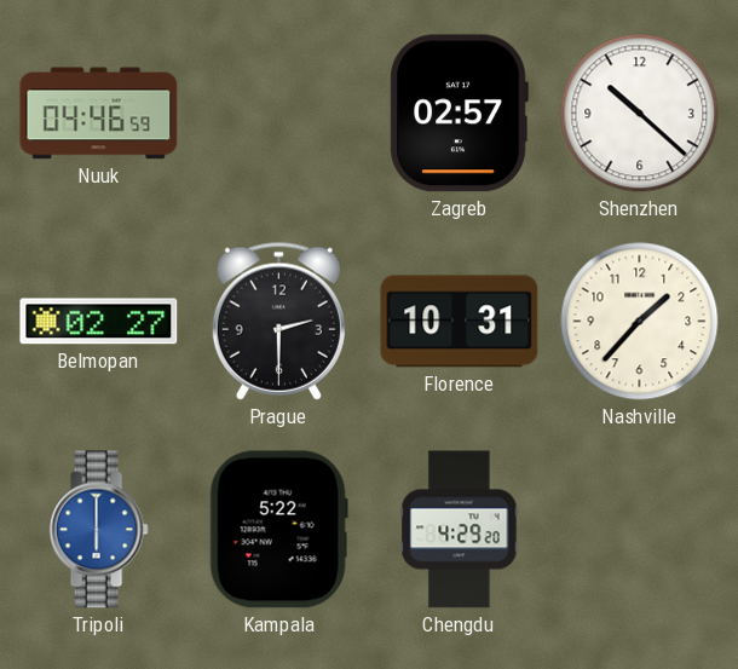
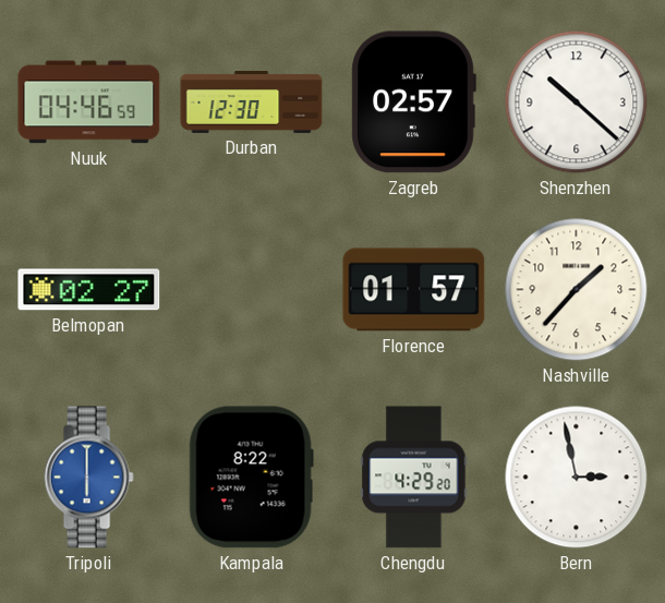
Durban: none -> 12:30
Prague: 2:30 -> none
Florence: 10:31 -> 01:57
Kampala: 5:22 -> 8:22
Bern: none -> 2:58
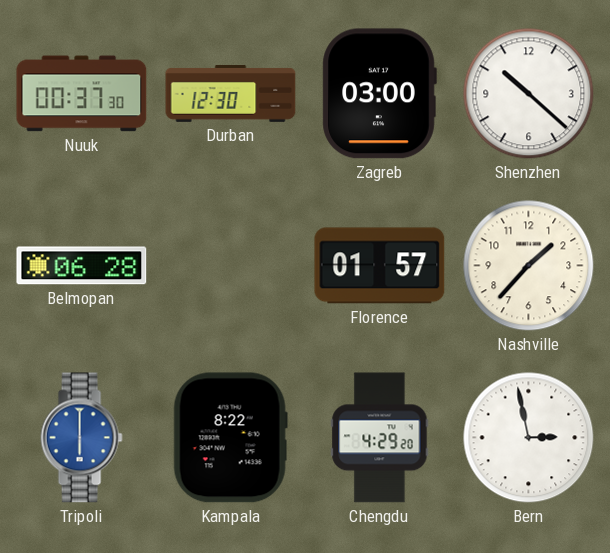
Nuuk: 04:46 -> 00:37
Zagreb: 02:57 -> 03:00
Belmopan: 02:27 -> 06:28
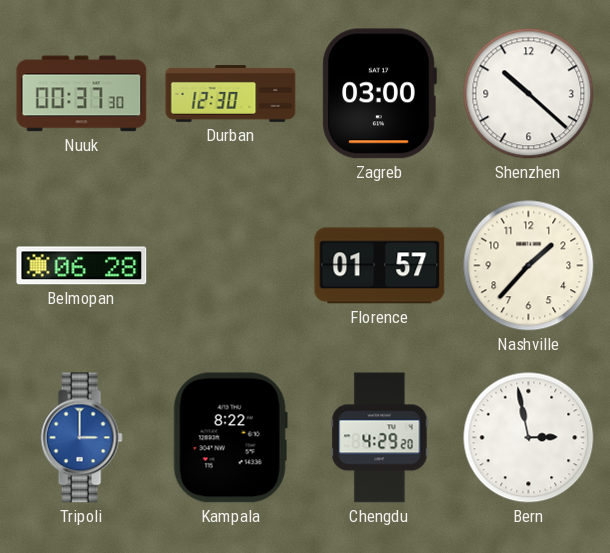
Tripoli: 6:00 -> 3:00
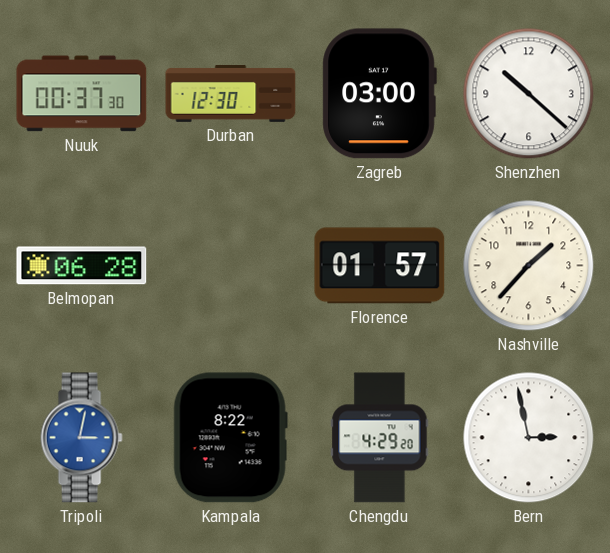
Tripoli: 3:00 -> 3:02
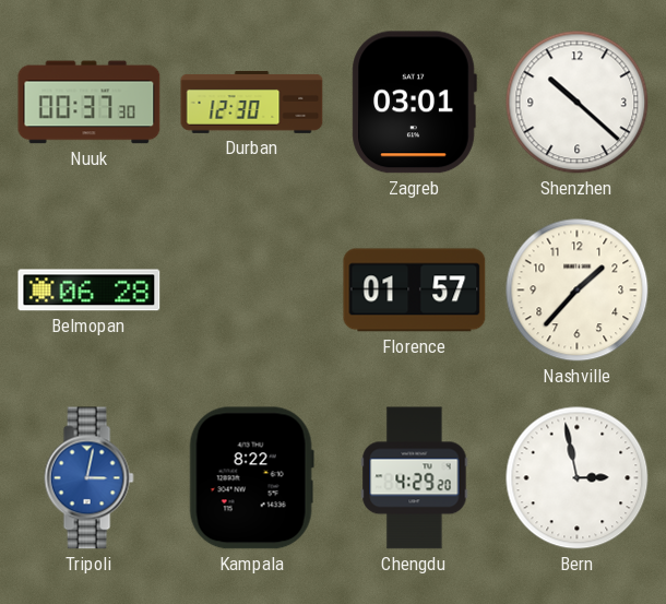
Zagreb: 03:00 -> 03:01
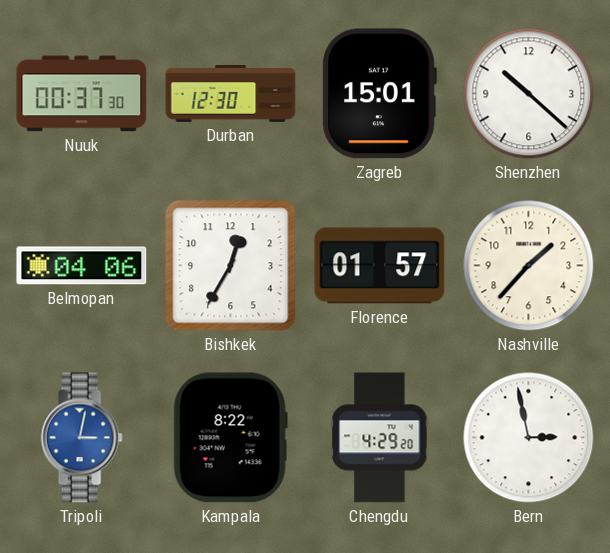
Zagreb: 03:01 -> 15:01
Belmopan: 06:28 -> 04:06
Bishkek: none -> 12:35
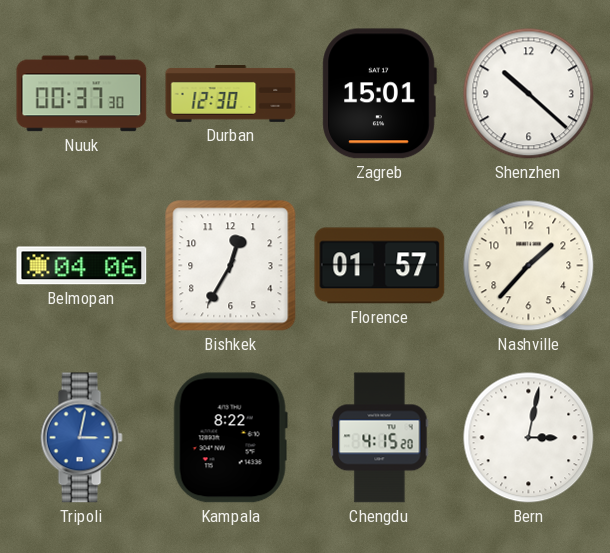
Chengdu: 4:29 -> 4:15
Bern: 2:58 -> 3:02
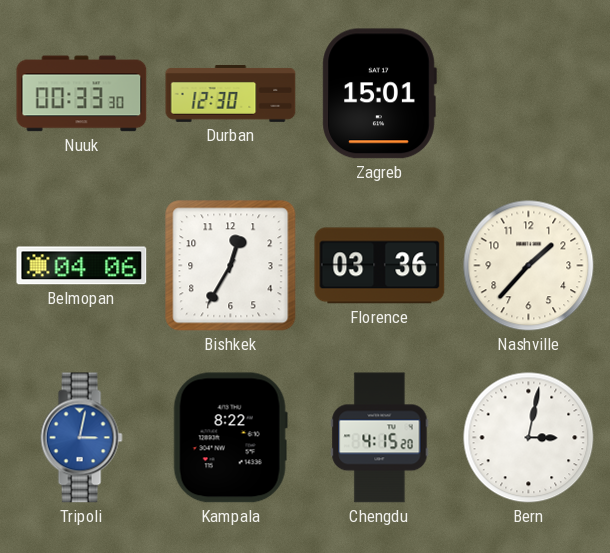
Nuuk: 00:37 -> 00:33
Shenzhen: 10:22 -> none
Florence: 01:57 -> 03:36
